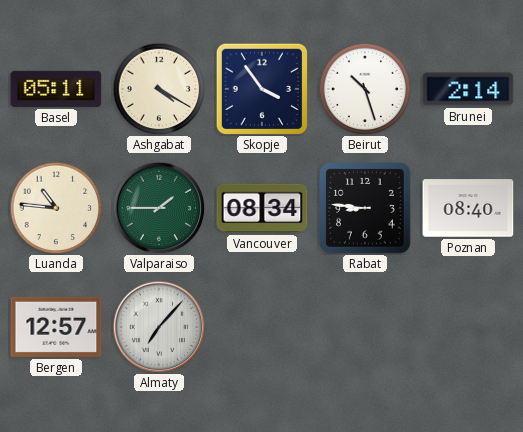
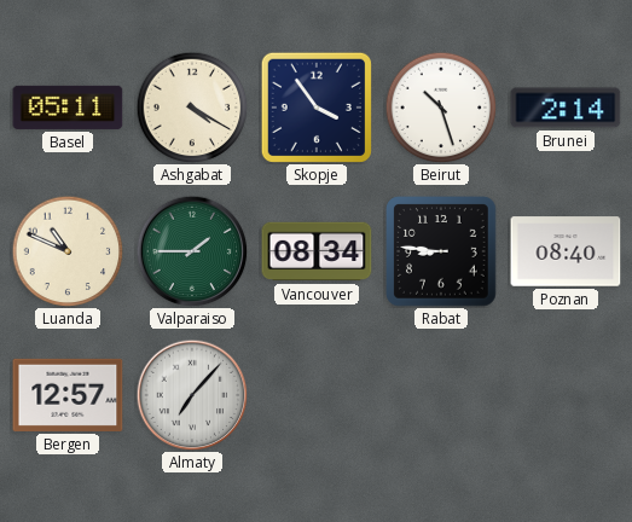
Luanda: 10:46 -> 10:49
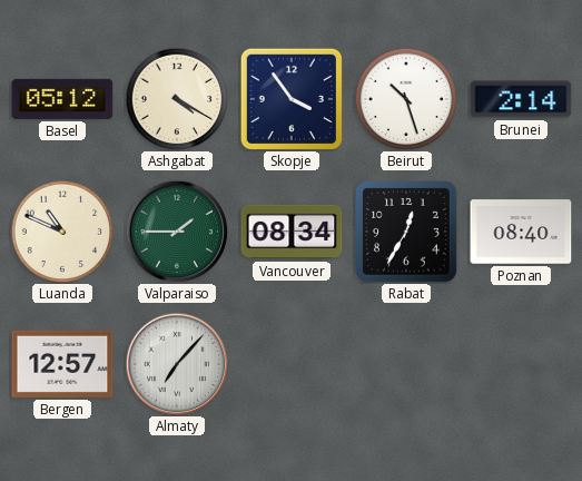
Basel: 05:11 -> 05:12
Rabat: 8:46 -> 12:35
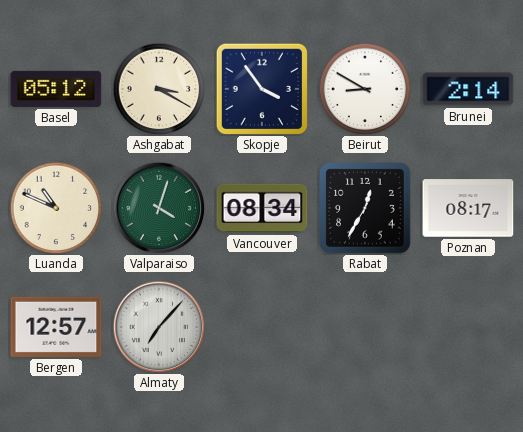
Ashgabat: 4:20 -> 3:20
Beirut: 10:27 -> 8:50
Valparaiso: 1:45 -> 4:03
Poznan: 08:40 -> 08:17
